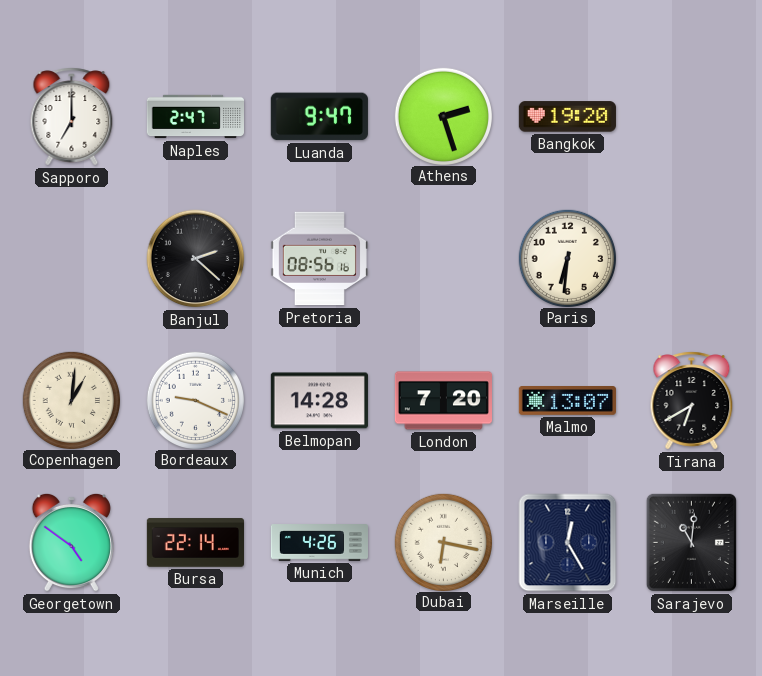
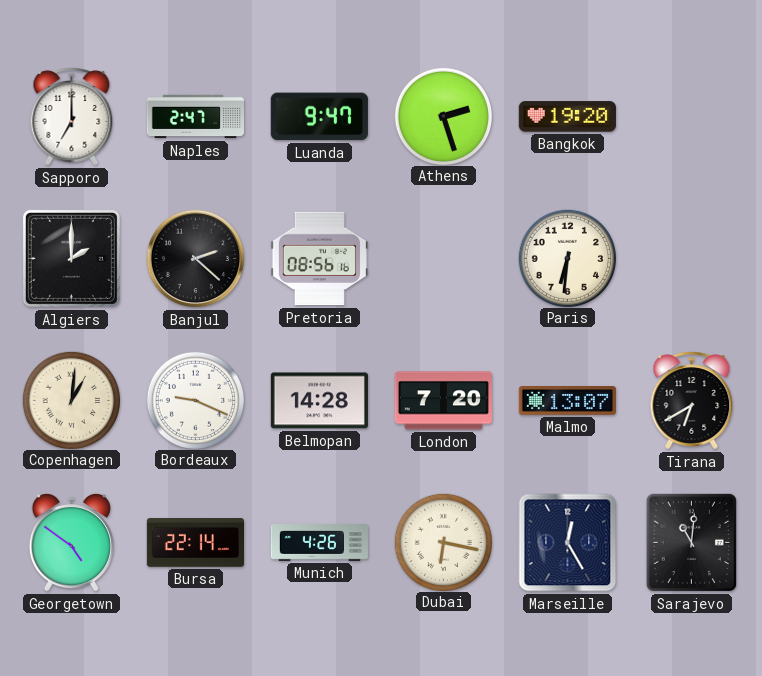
Algiers: none -> 2:00
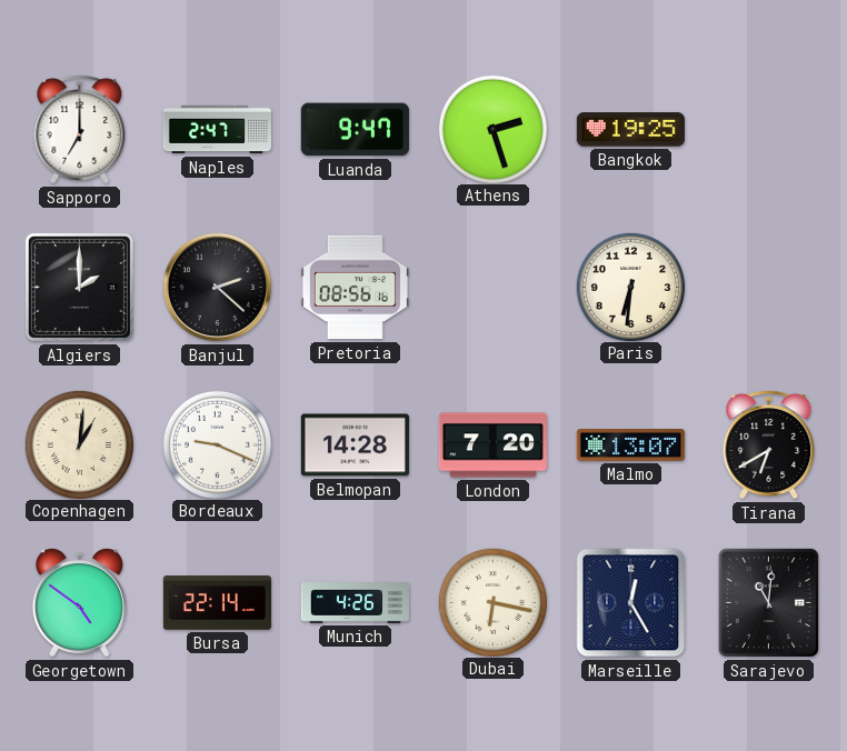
Bangkok: 19:20 -> 19:25
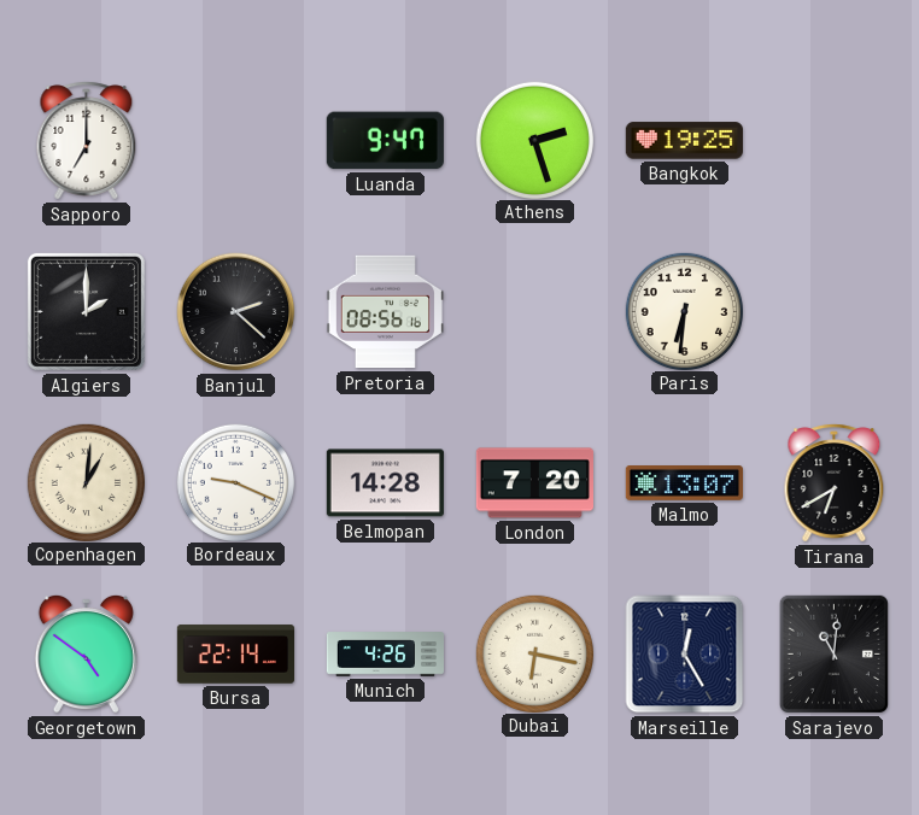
Naples: 2:47 -> none
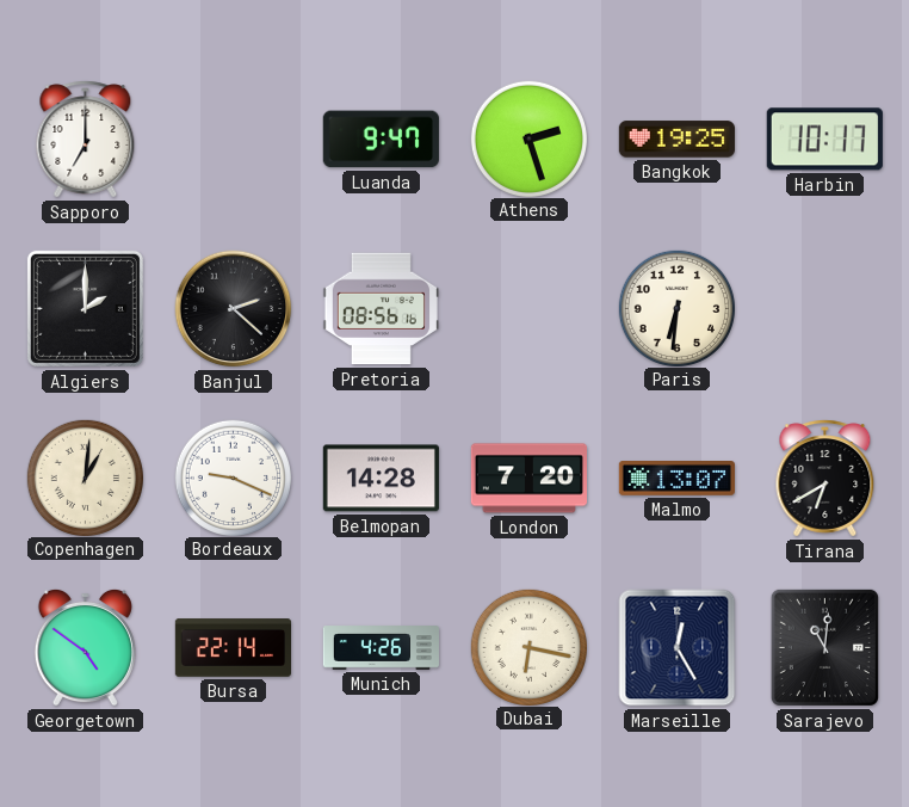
Harbin: none -> 10:17
